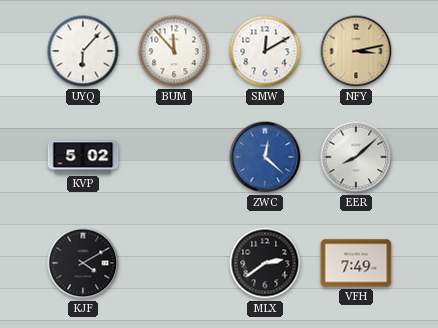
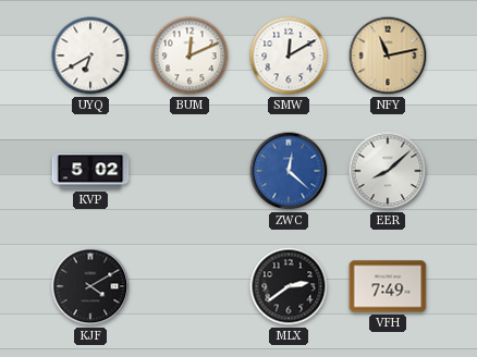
UYQ: 6:07 -> 6:40
BUM: 11:53 -> 12:11
NFY: 3:13 -> 11:13
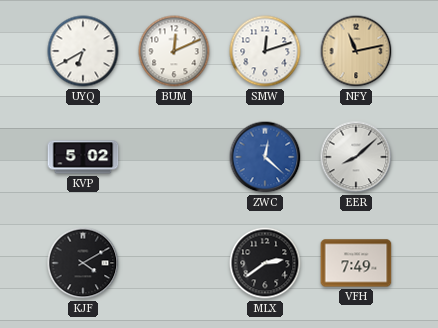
SMW: 12:10 -> 12:12
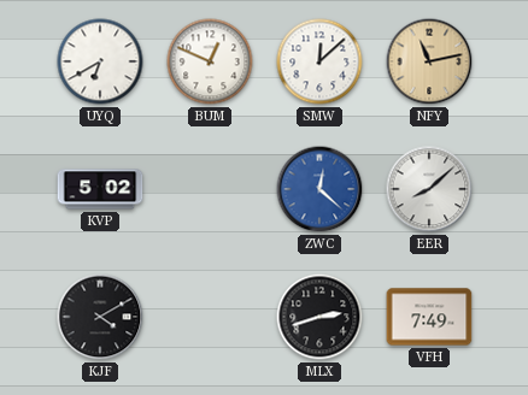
BUM: 12:11 -> 12:49
SMW: 12:12 -> 12:08
MLX: 2:39 -> 2:42
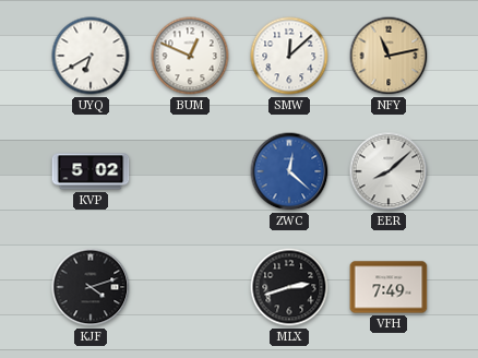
KJF: 4:10 -> 4:12
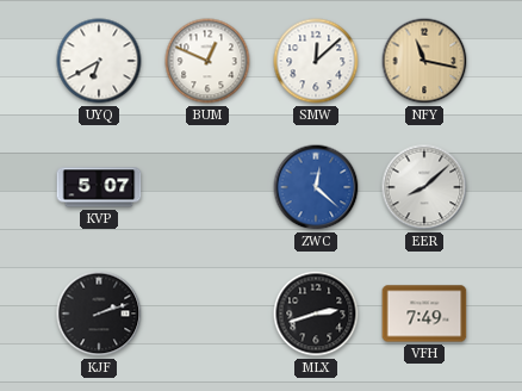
NFY: 11:13 -> 11:17
KVP: 5:02 -> 5:07
KJF: 4:12 -> 2:12
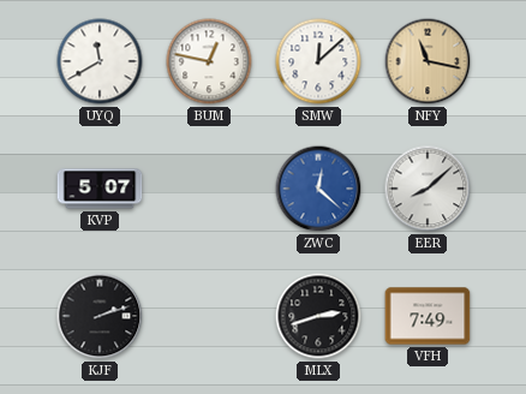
UYQ: 6:40 -> 11:40
BUM: 12:49 -> 12:47
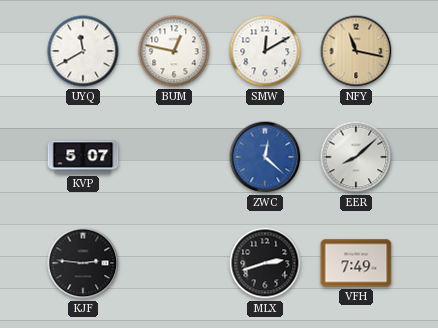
SMW: 12:08 -> 12:10
KJF: 2:12 -> 2:46
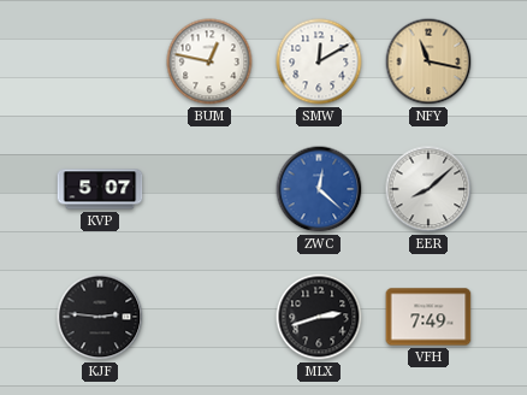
UYQ: 11:40 -> none
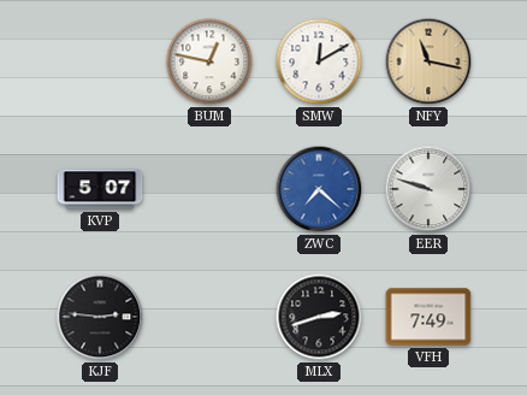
ZWC: 12:22 -> 7:22
EER: 8:08 -> 9:48
